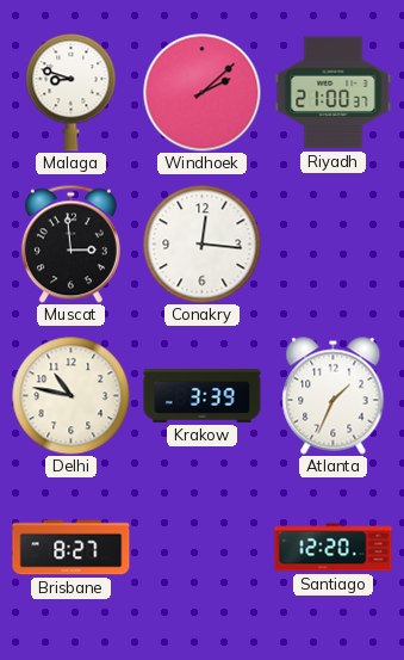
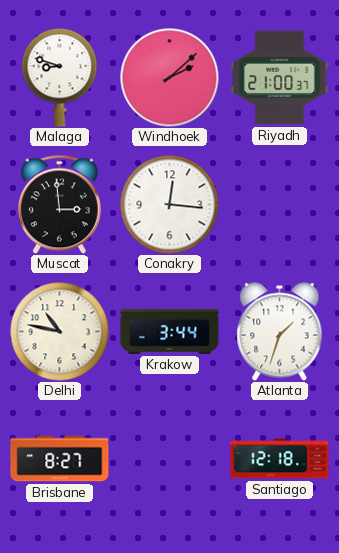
Krakow: 3:39 -> 3:44
Atlanta: 1:34 -> 1:33
Santiago: 12:20 -> 12:18
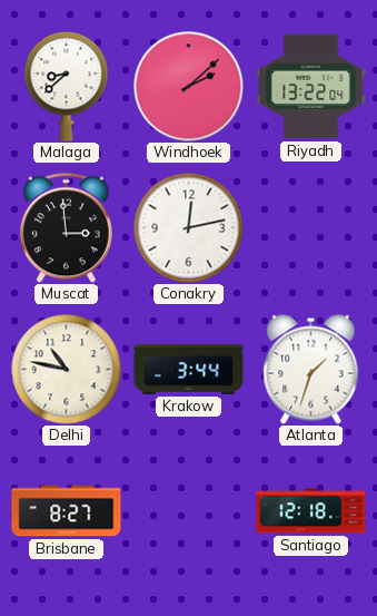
Malaga: 8:48 -> 8:38
Riyadh: 21:00 -> 13:22
Conakry: 12:16 -> 12:13
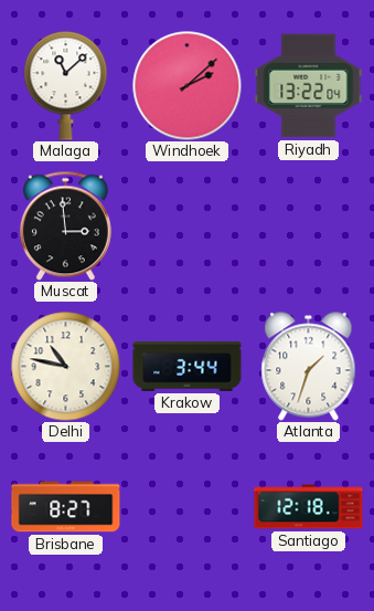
Malaga: 8:38 -> 11:08
Conakry: 12:13 -> none
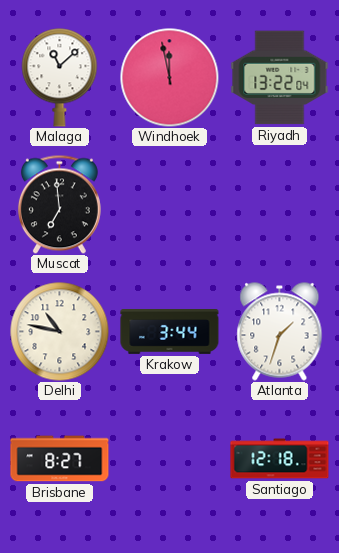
Windhoek: 2:08 -> 11:58
Muscat: 2:59 -> 6:59
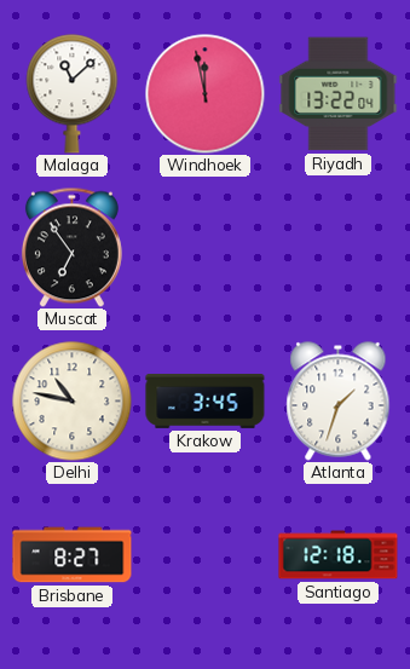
Muscat: 6:59 -> 6:54
Krakow: 3:44 -> 3:45
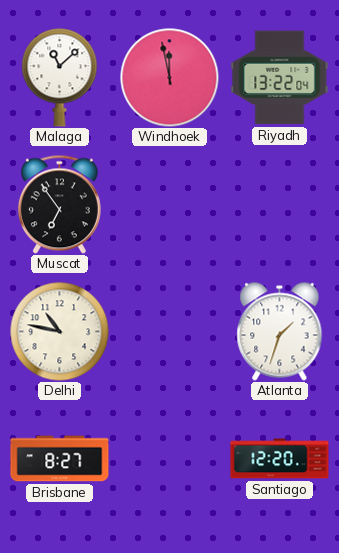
Krakow: 3:45 -> none
Santiago: 12:18 -> 12:20
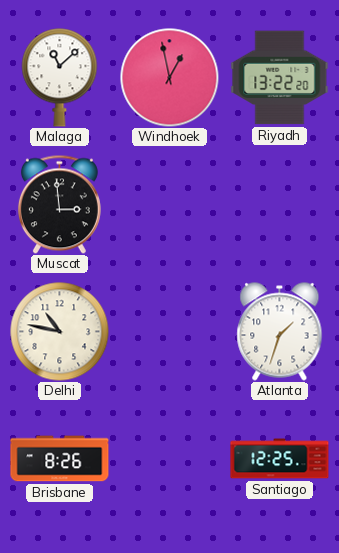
Windhoek: 11:58 -> 12:58
Riyadh: 13:22:04 -> 13:22:20
Muscat: 6:54 -> 2:59
Brisbane: 8:27 -> 8:26
Santiago: 12:20 -> 12:25
